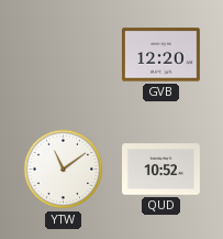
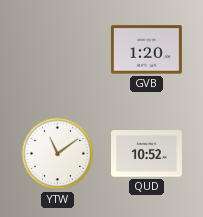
GVB: 12:20 -> 1:20
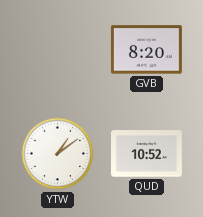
GVB: 1:20 -> 8:20
YTW: 11:09 -> 1:09
